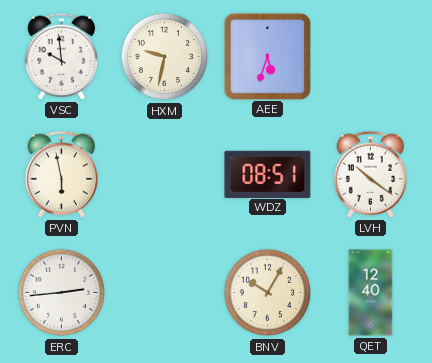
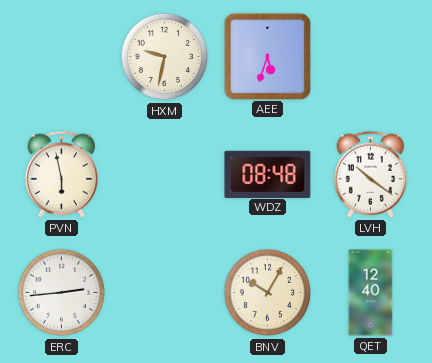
VSC: 9:59 -> none
WDZ: 08:51 -> 08:48
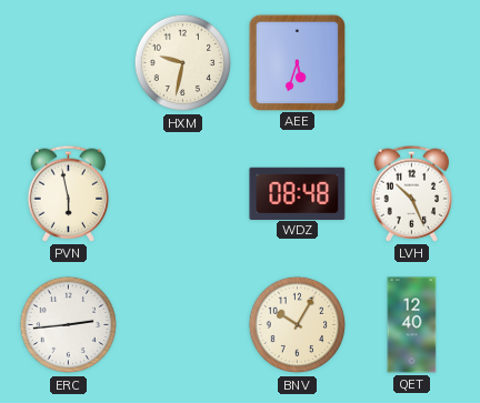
LVH: 10:21 -> 10:26
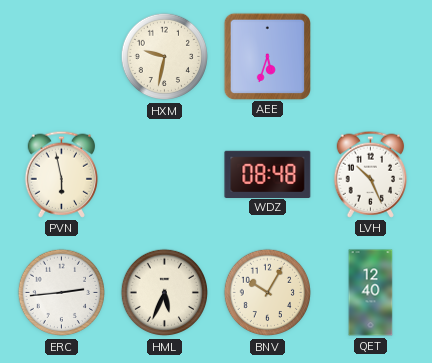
HML: none -> 5:34
